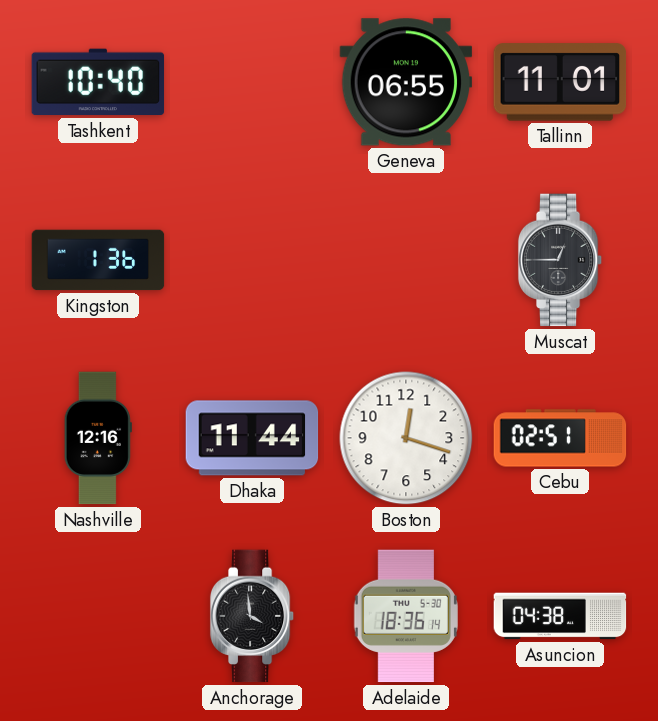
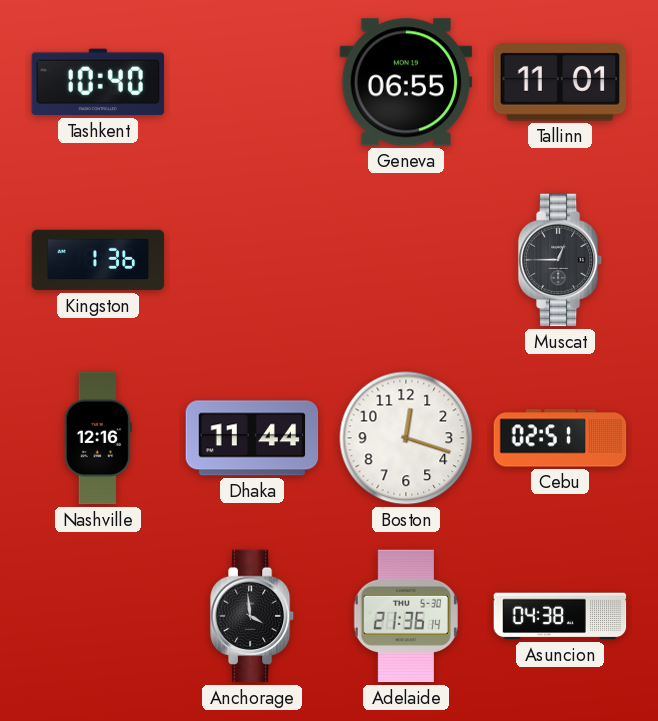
Adelaide: 18:36 -> 21:36
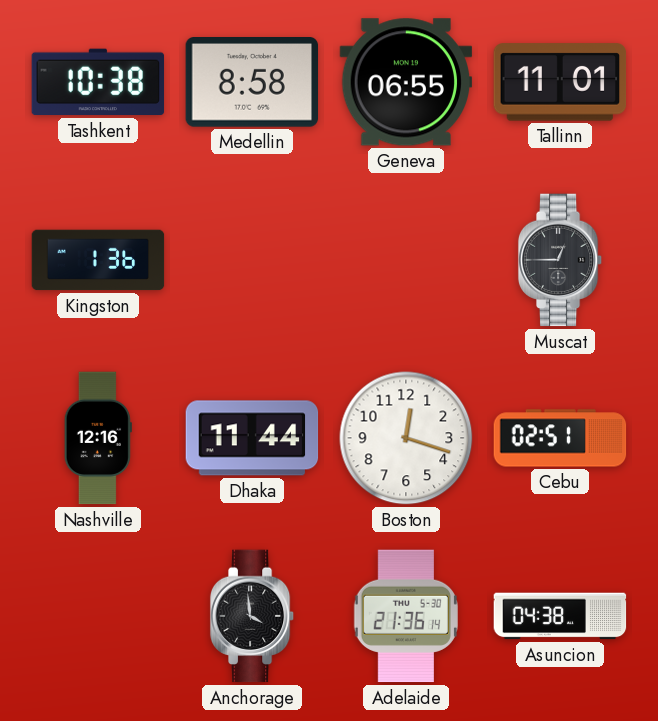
Tashkent: 10:40 -> 10:38
Medellin: none -> 8:58
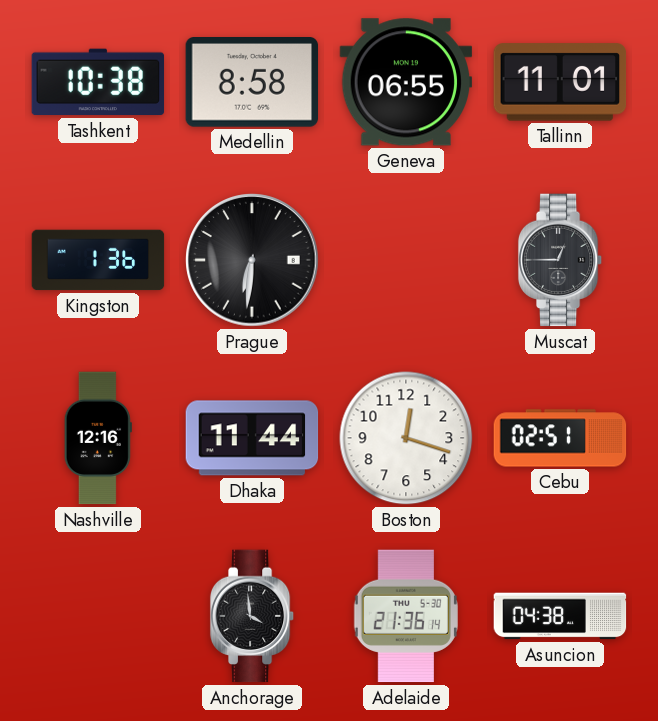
Prague: none -> 6:31
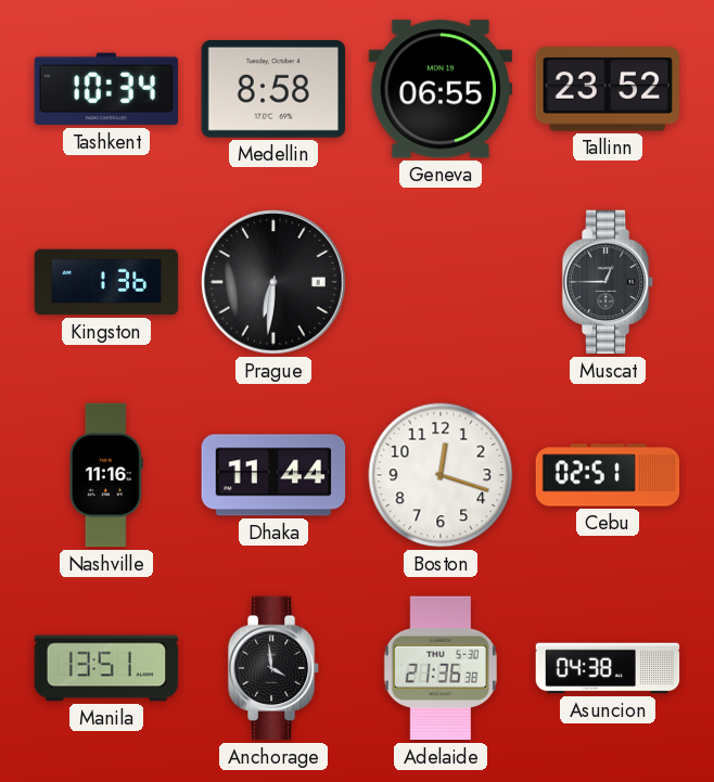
Tashkent: 10:38 -> 10:34
Tallinn: 11:01 -> 23:52
Nashville: 12:16 -> 11:16
Manila: none -> 13:51
Adelaide: 21:36:14 -> 21:36:38
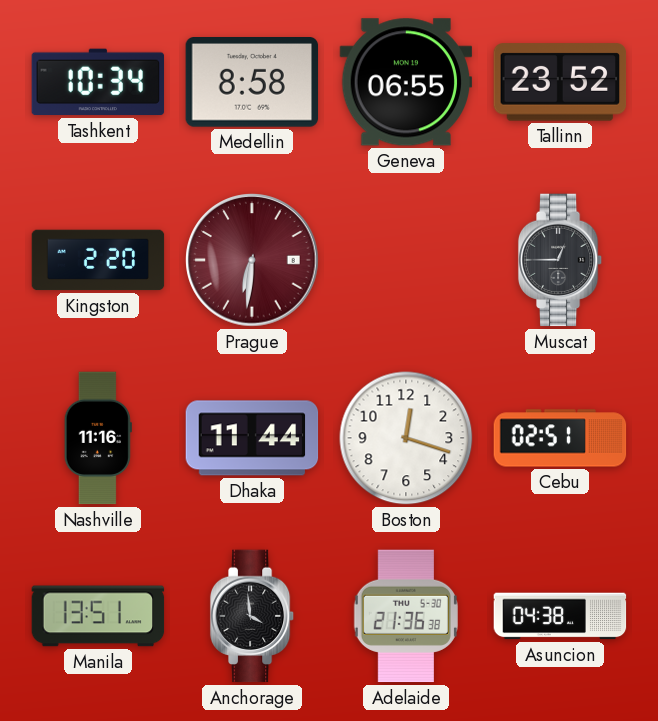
Kingston: 1:36 -> 2:20
Prague dial: black -> burgundy
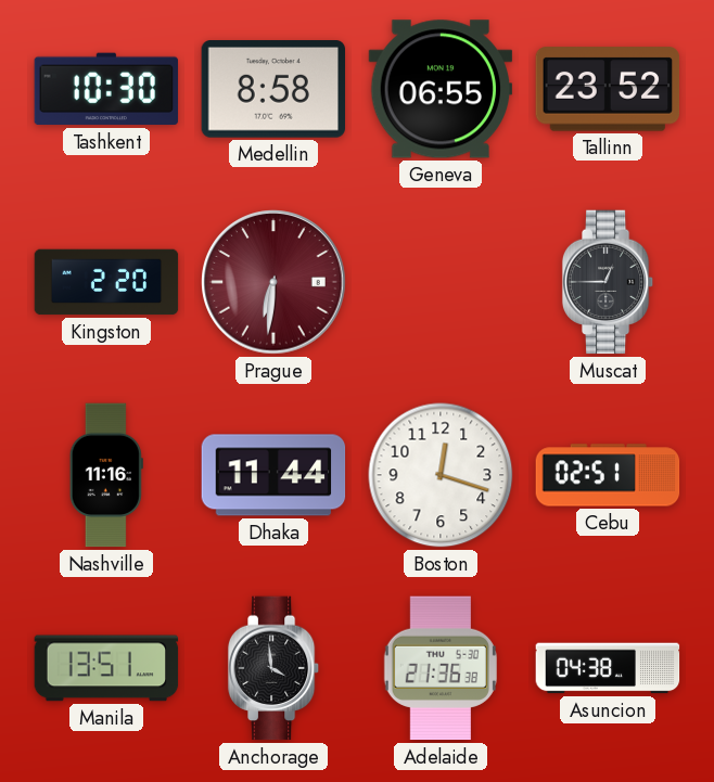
Tashkent: 10:34 -> 10:30
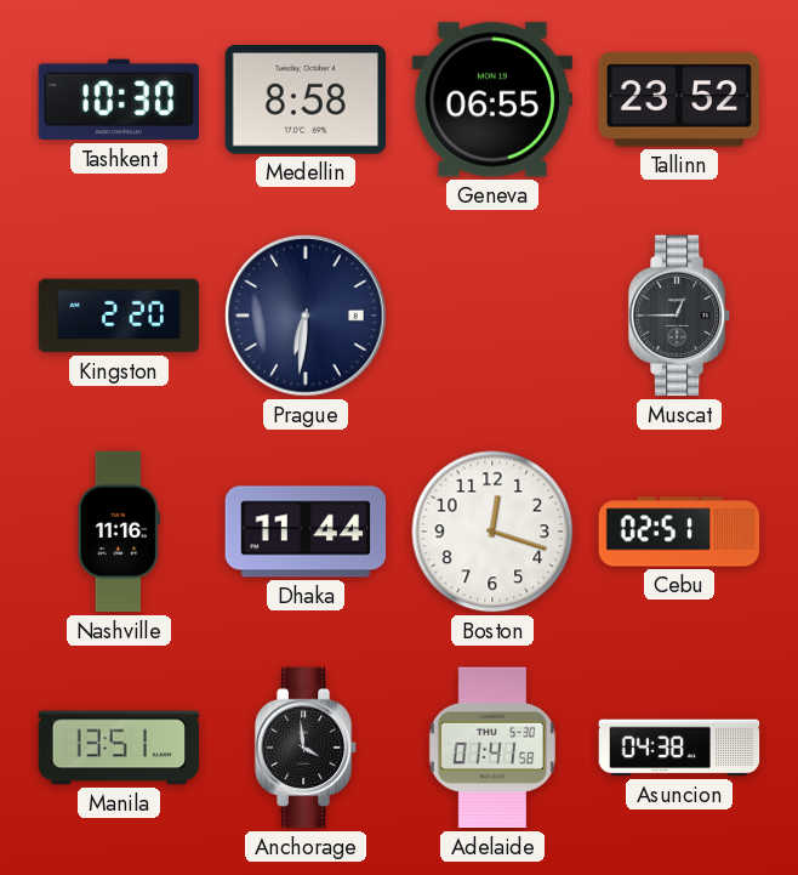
Prague dial: burgundy -> navy
Adelaide: 21:36 -> 01:41
